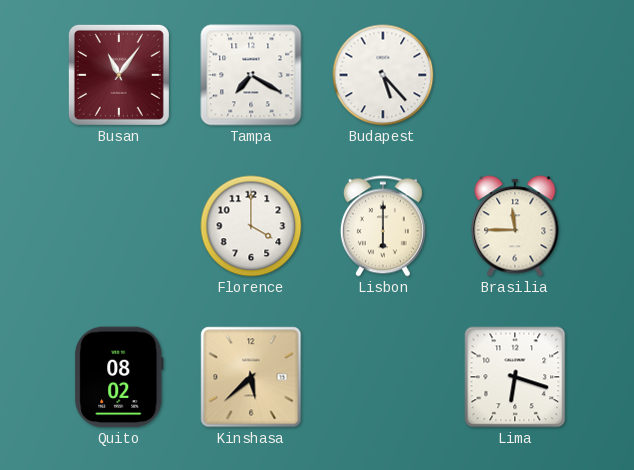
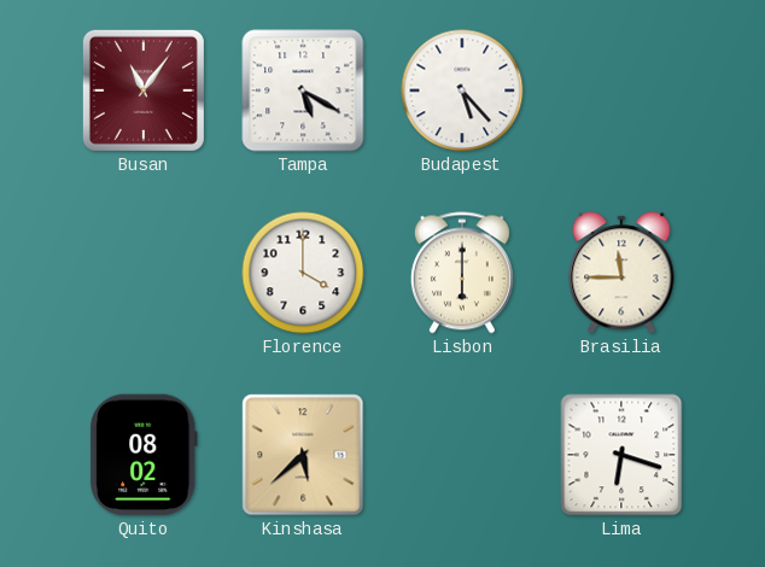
Tampa: 7:20 -> 5:20
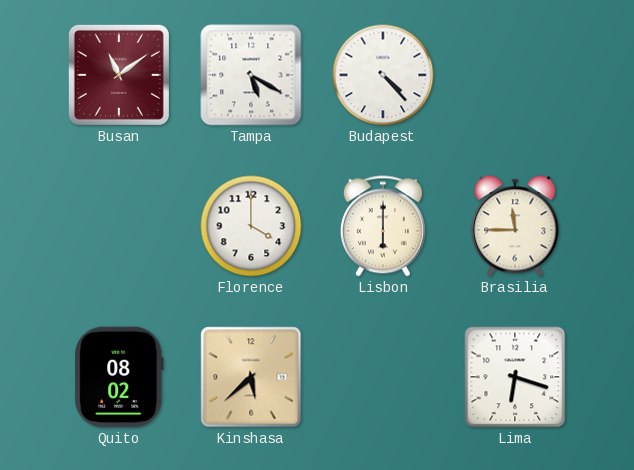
Busan: 11:06 -> 11:09
Budapest: 5:23 -> 4:23
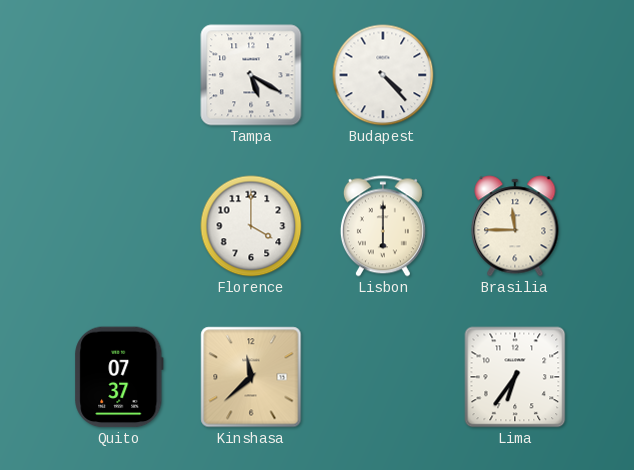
Busan: 11:09 -> none
Quito: 08:02 -> 07:37
Kinshasa: 5:38 -> 11:38
Lima: 6:18 -> 6:36
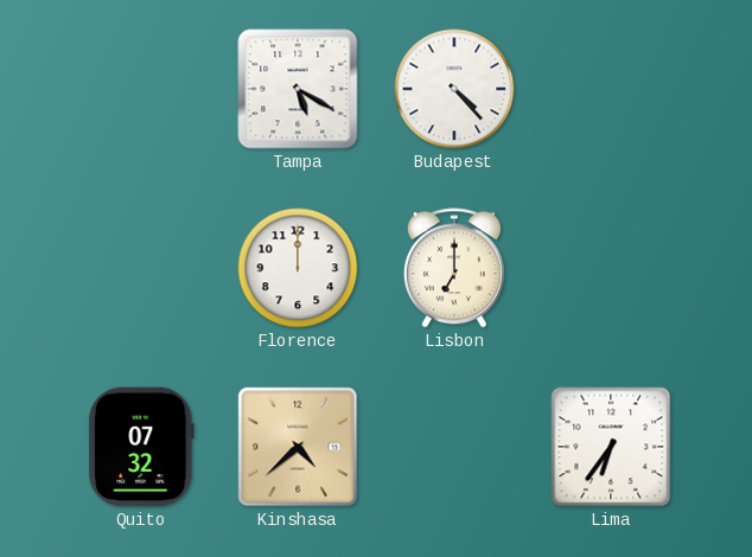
Florence: 4:00 -> 12:00
Lisbon: 6:00 -> 7:00
Brasilia: 11:45 -> none
Quito: 07:37 -> 07:32
Kinshasa: 11:38 -> 4:38
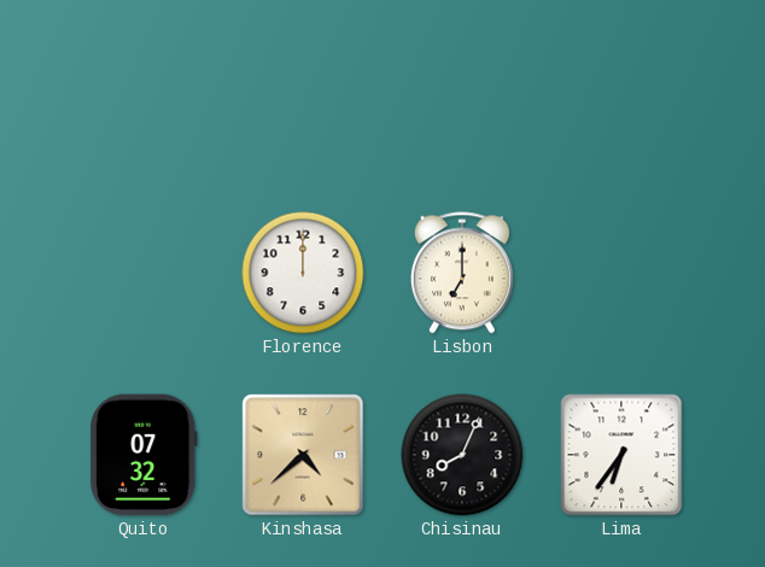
Tampa: 5:20 -> none
Budapest: 4:23 -> none
Chisinau: none -> 8:04
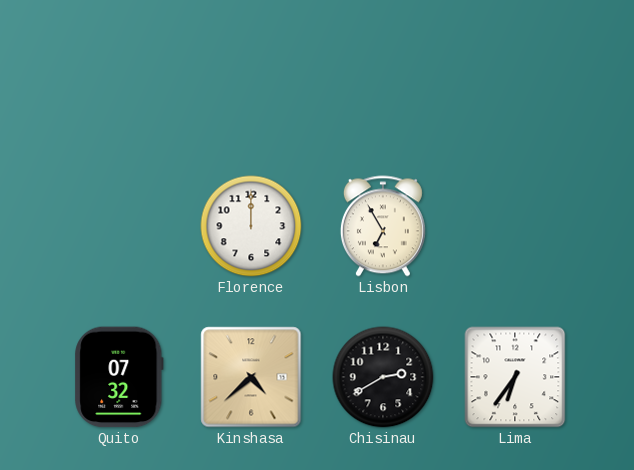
Lisbon: 7:00 -> 6:55
Chisinau: 8:04 -> 2:40
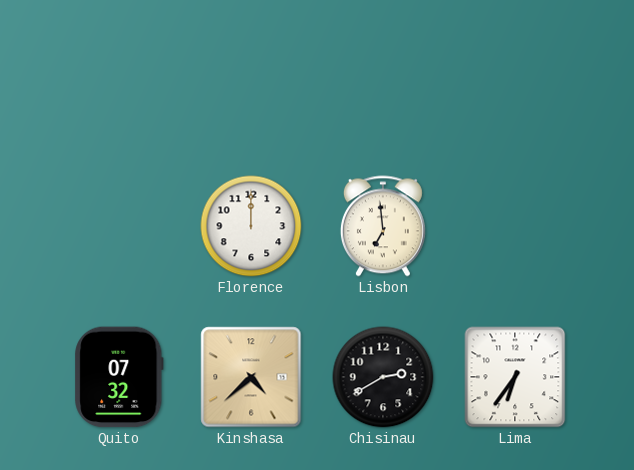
Lisbon: 6:55 -> 6:59
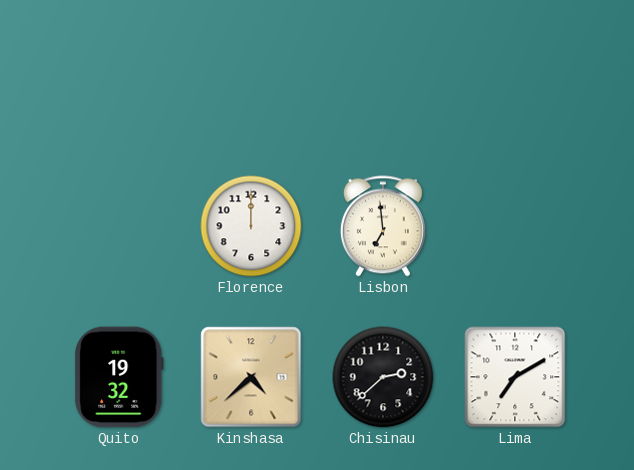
Quito: 07:32 -> 19:32
Chisinau: 2:40 -> 2:38
Lima: 6:36 -> 7:10
